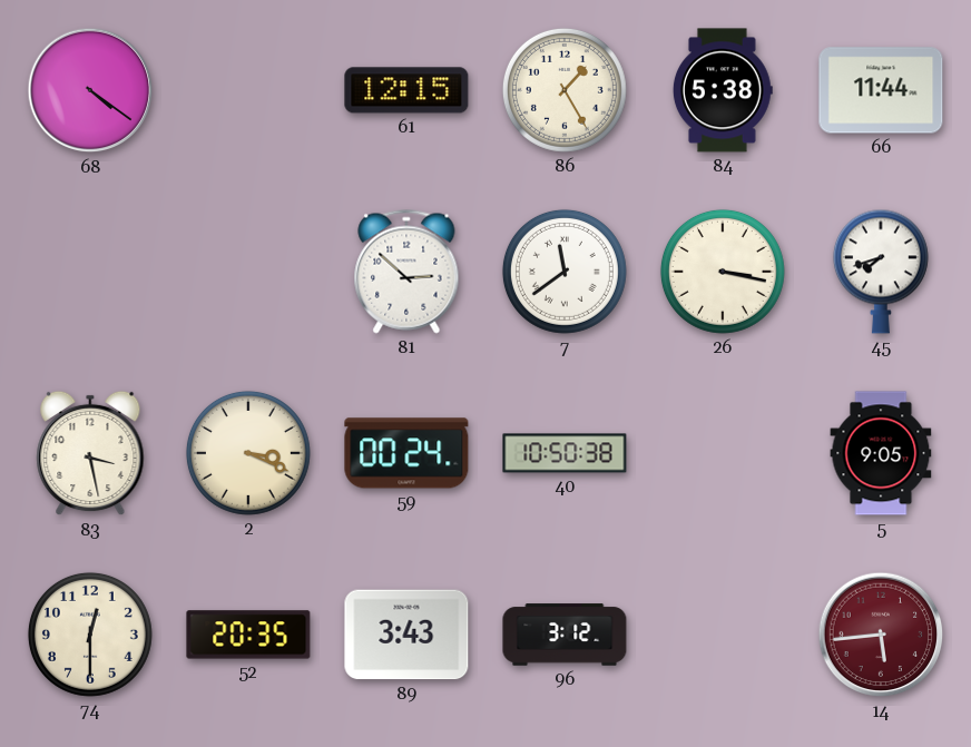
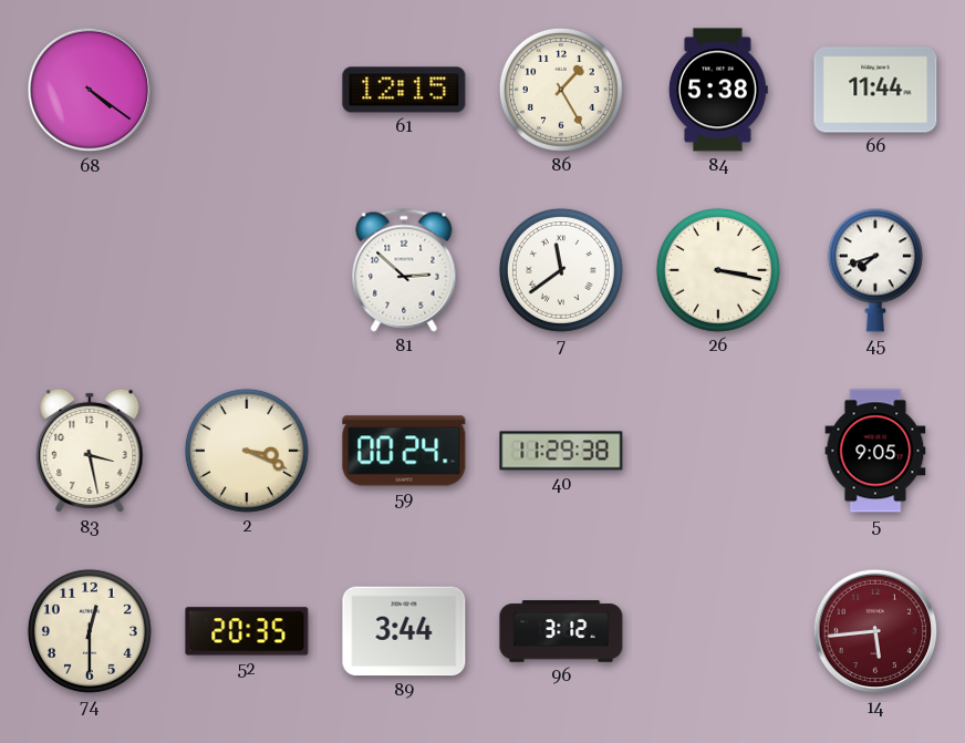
40: 10:50 -> 11:29
89: 3:43 -> 3:44
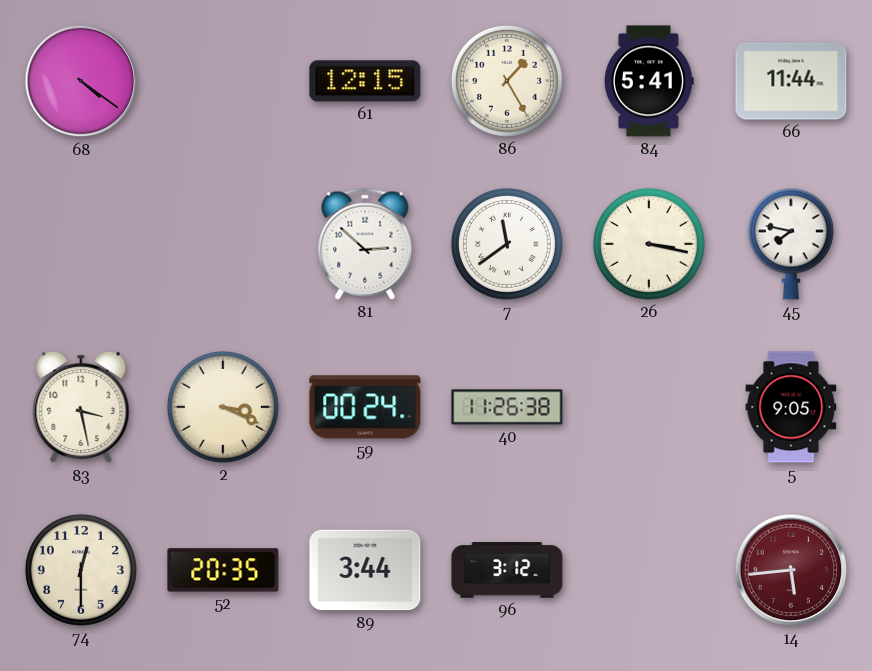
84: 5:38 -> 5:41
45: 7:42 -> 7:47
40: 11:29 -> 11:26
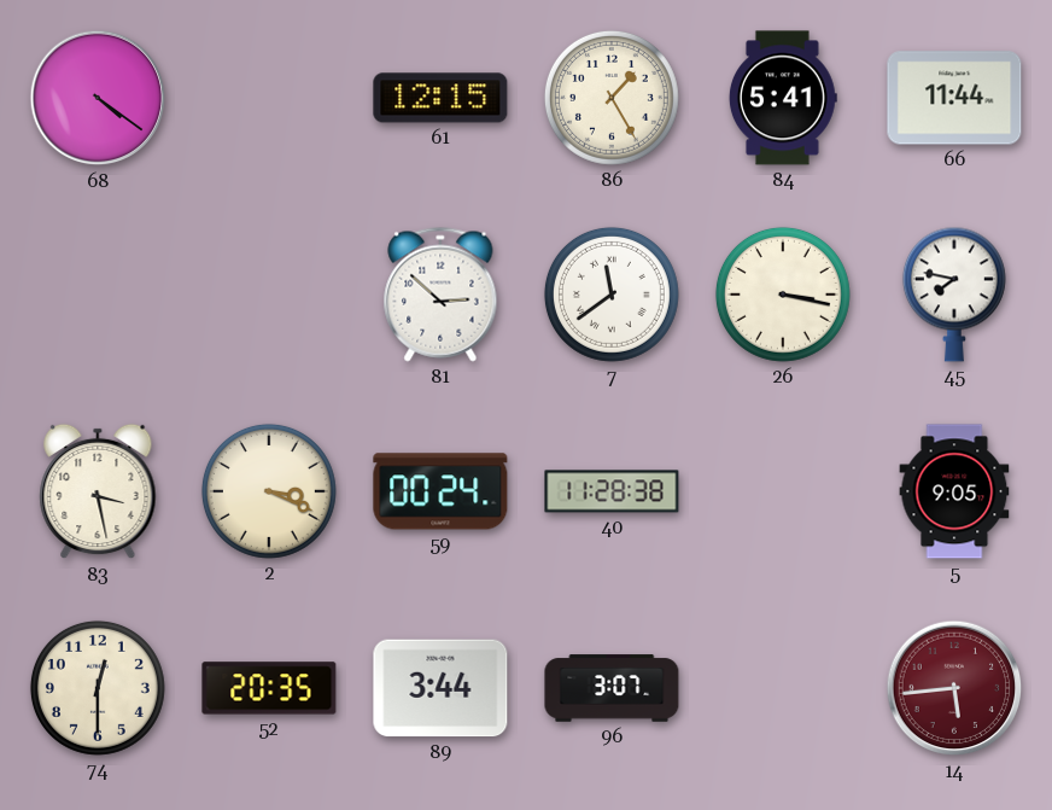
40: 11:26 -> 11:28
96: 3:12 -> 3:07
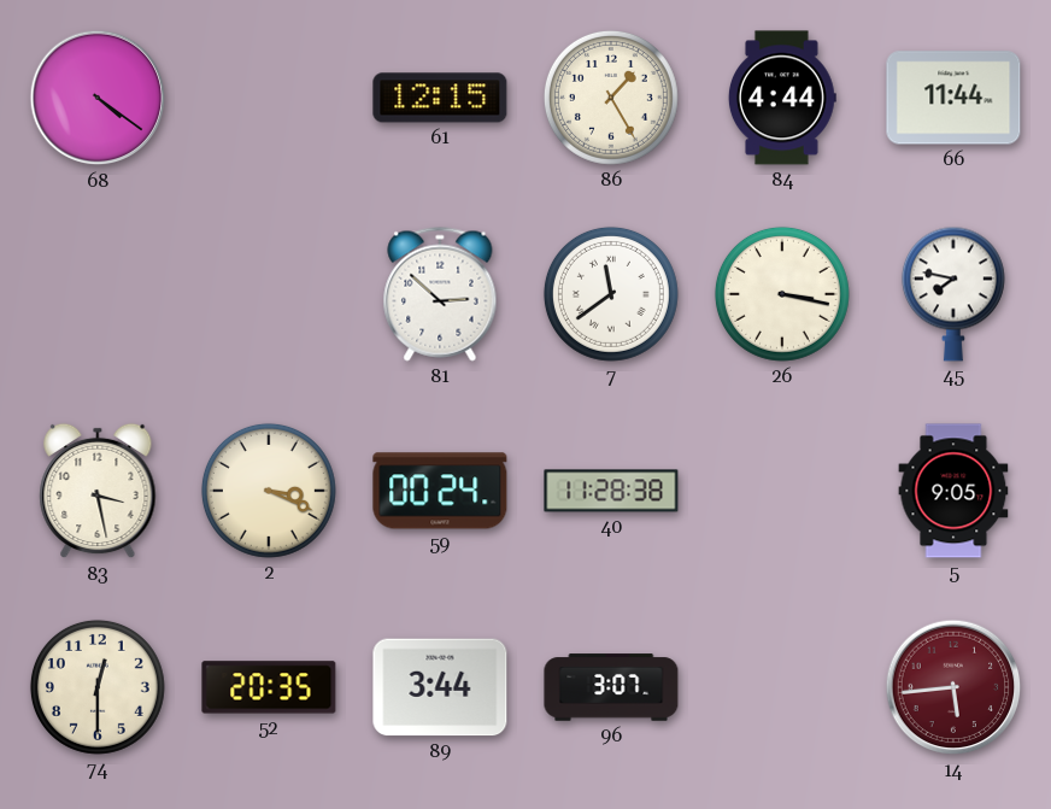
84: 5:41 -> 4:44
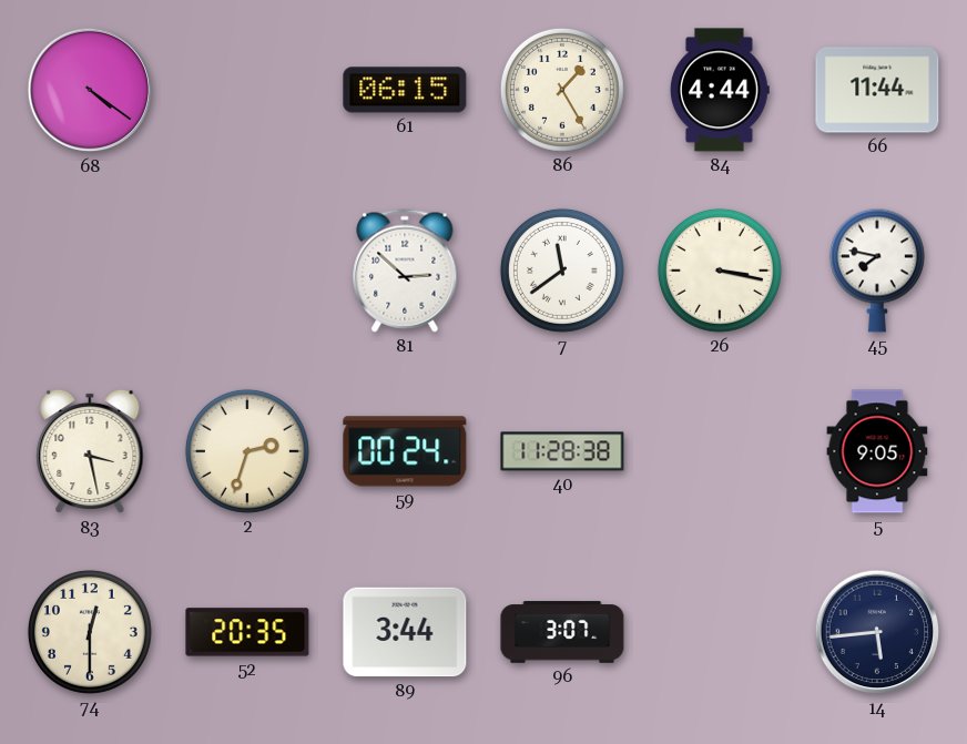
61: 12:15 -> 06:15
2: 3:19 -> 2:33
14 dial: burgundy -> navy
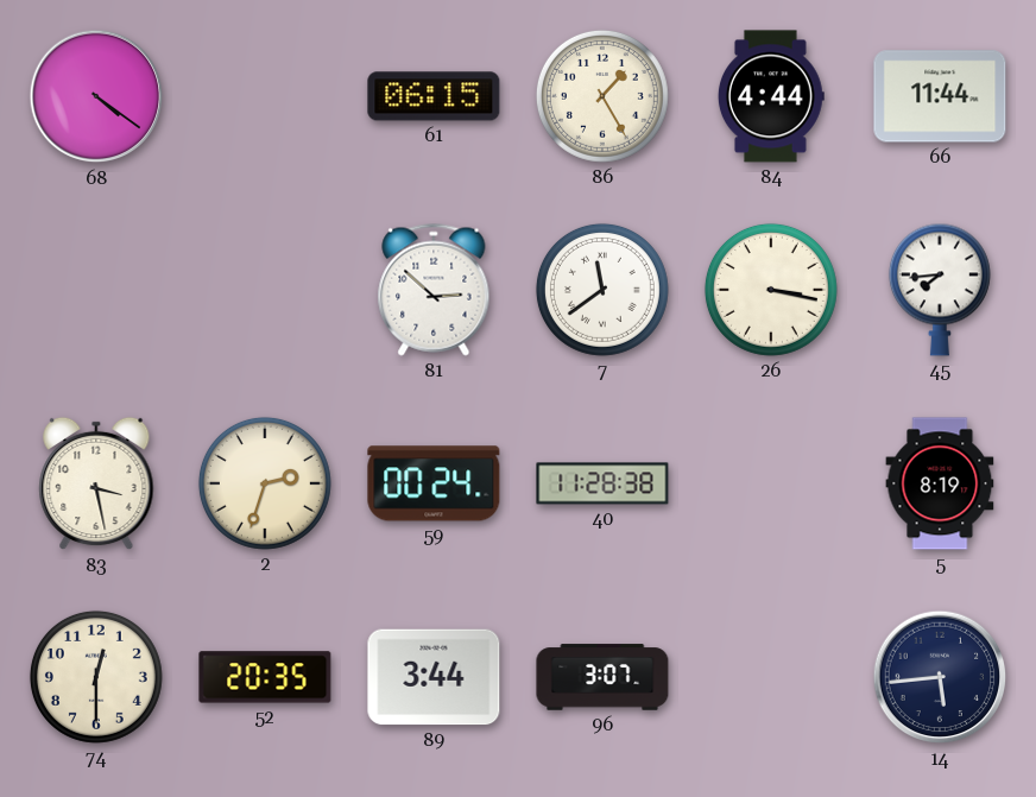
45: 7:47 -> 7:44
5: 9:05 -> 8:19
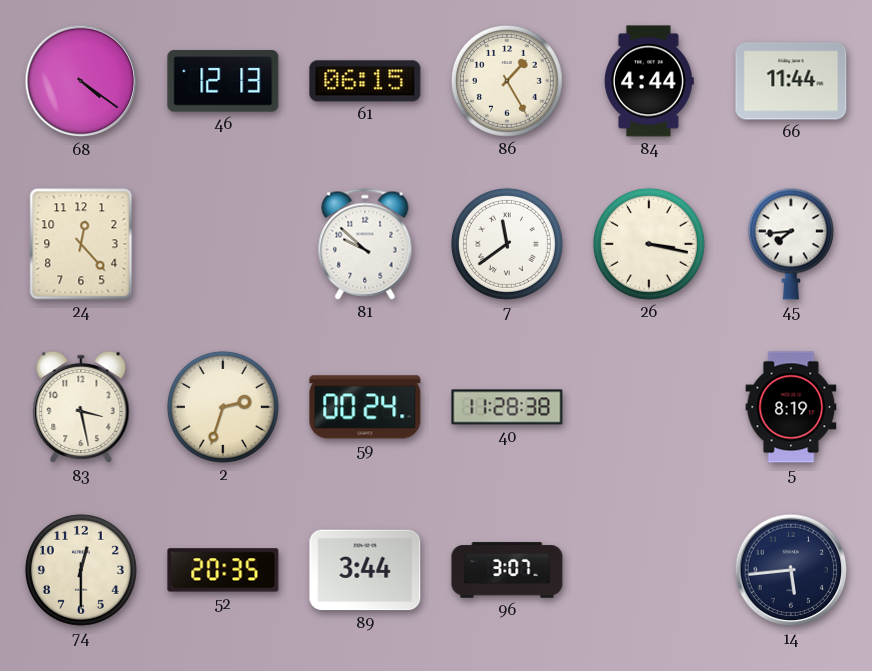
46: none -> 12:13
24: none -> 12:23
81: 2:52 -> 9:52
